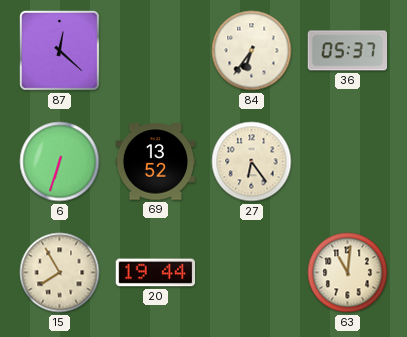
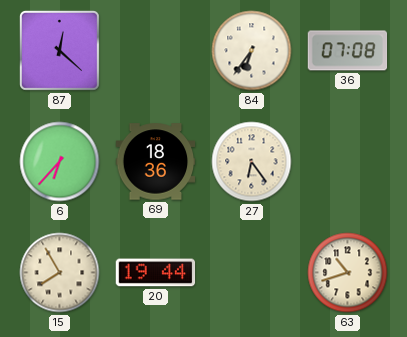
36: 05:37 -> 07:08
6: 6:33 -> 6:37
69: 13:52 -> 18:36
63: 11:01 -> 10:42
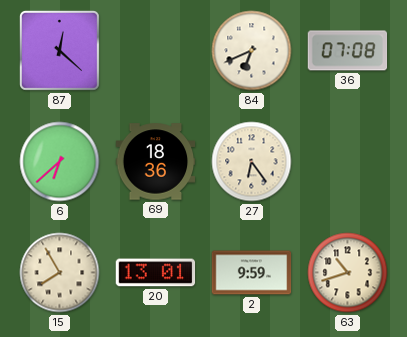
84: 6:36 -> 6:41
6: 6:37 -> 6:38
20: 19:44 -> 13:01
2: none -> 9:59
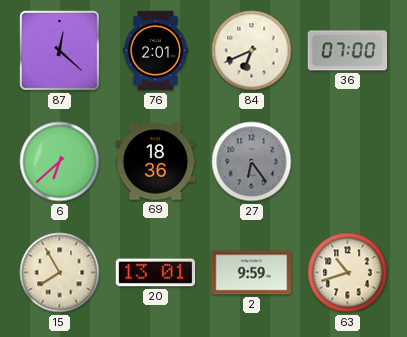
76: none -> 2:01
36: 07:08 -> 07:00
27 dial: cream -> grey
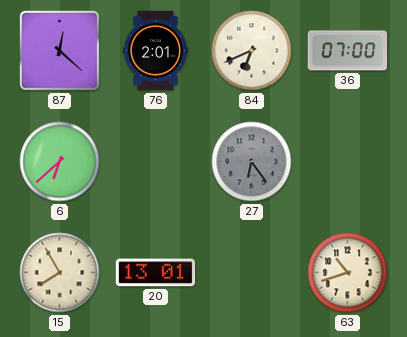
69: 18:36 -> none
2: 9:59 -> none
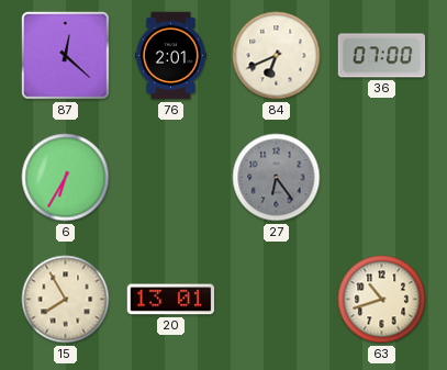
6: 6:38 -> 6:35
